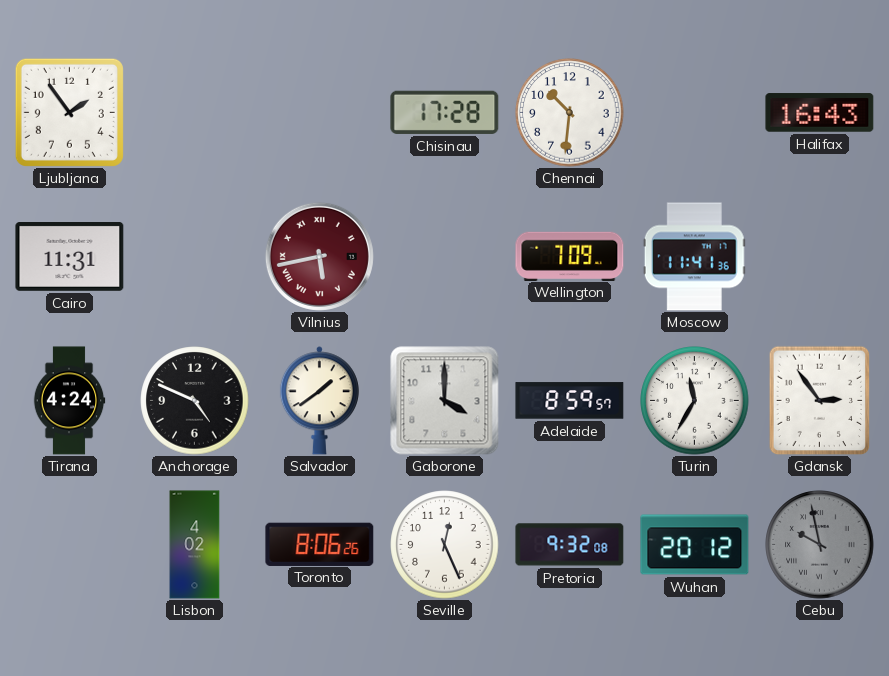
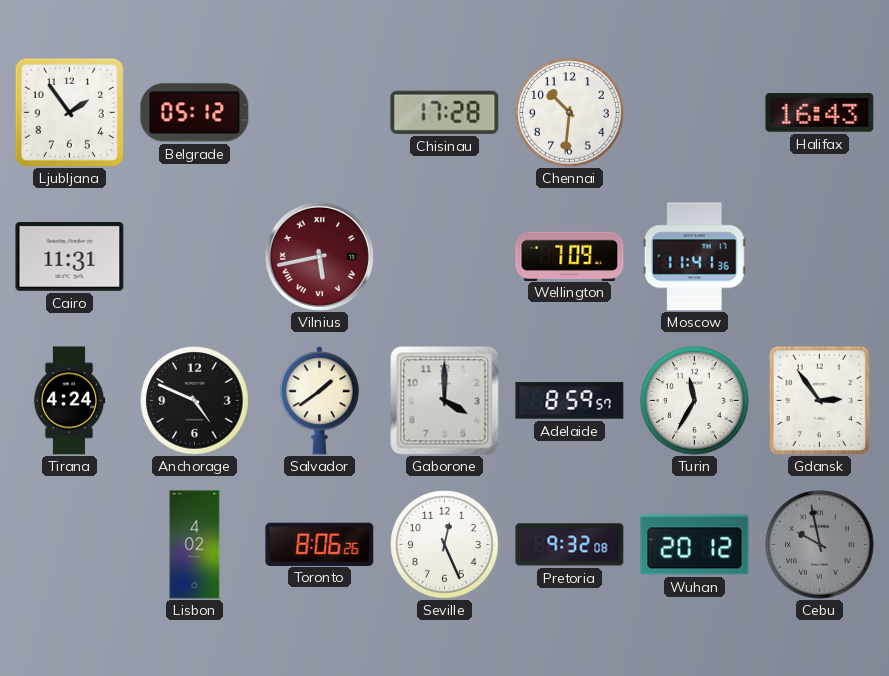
Belgrade: none -> 05:12
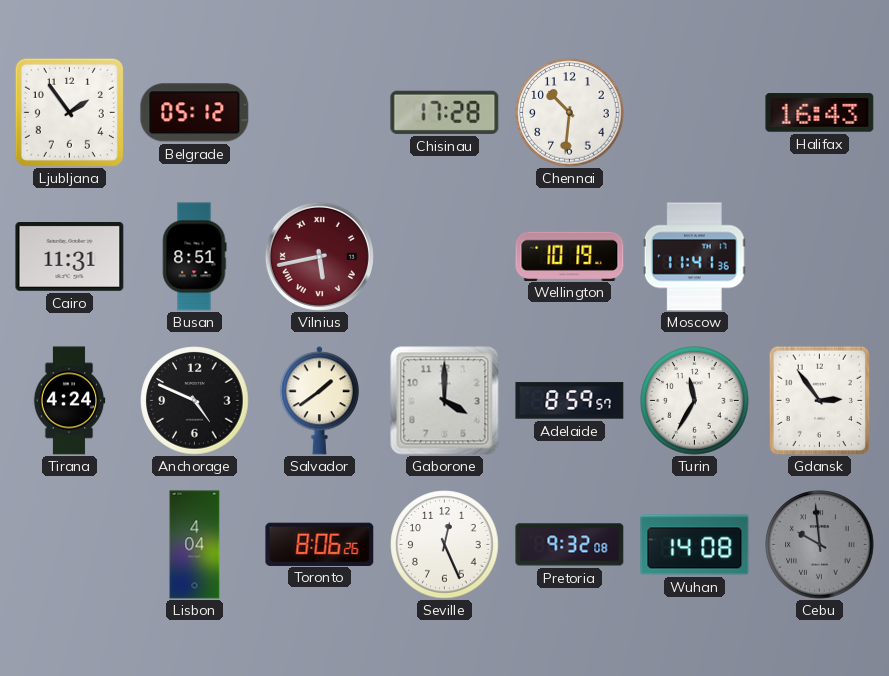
Busan: none -> 8:51
Wellington: 7:09 -> 10:19
Lisbon: 4:02 -> 4:04
Wuhan: 20:12 -> 14:08
Cebu: 9:58 -> 9:59
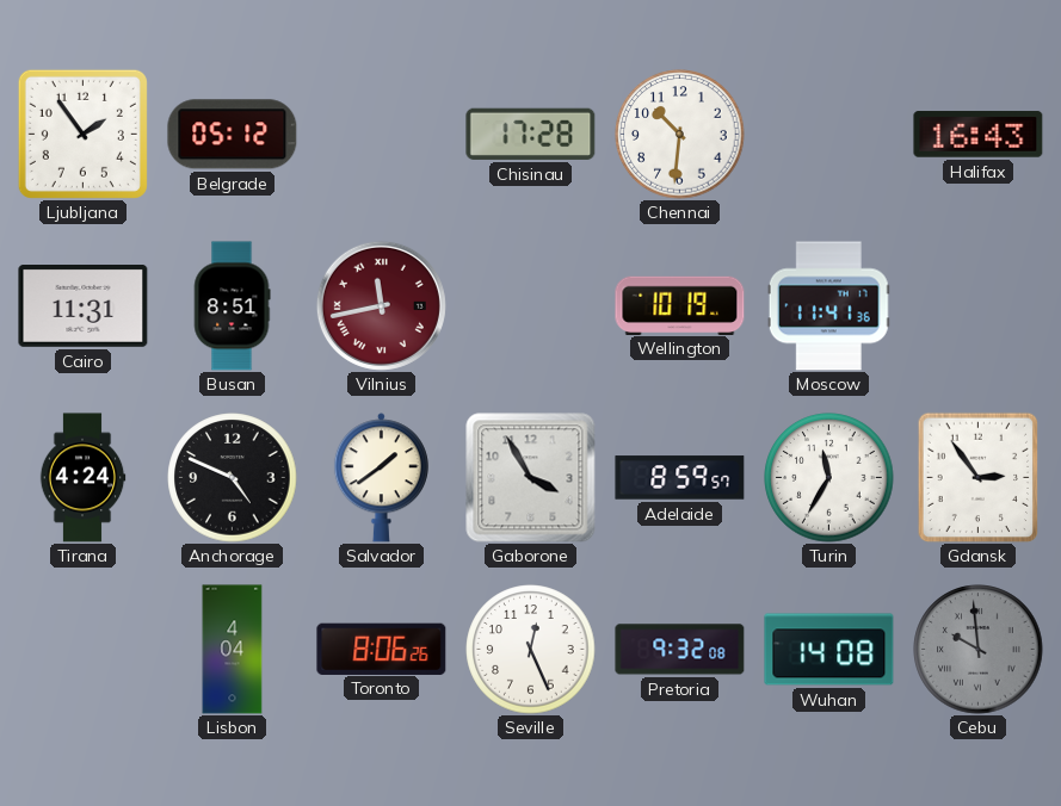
Vilnius: 5:43 -> 11:43
Gaborone: 4:00 -> 3:55
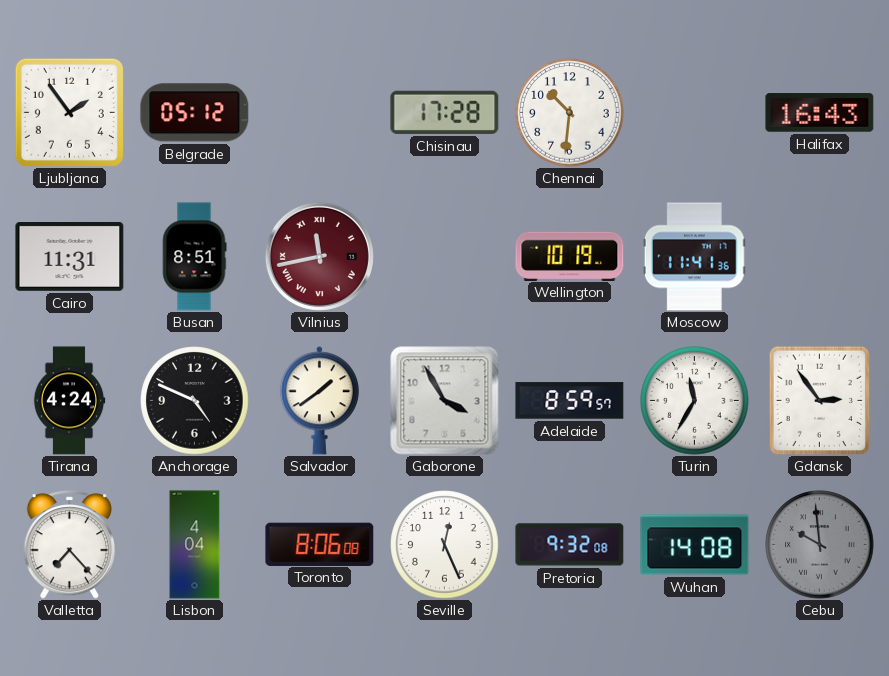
Valletta: none -> 7:23
Toronto: 8:06:26 -> 8:06:08
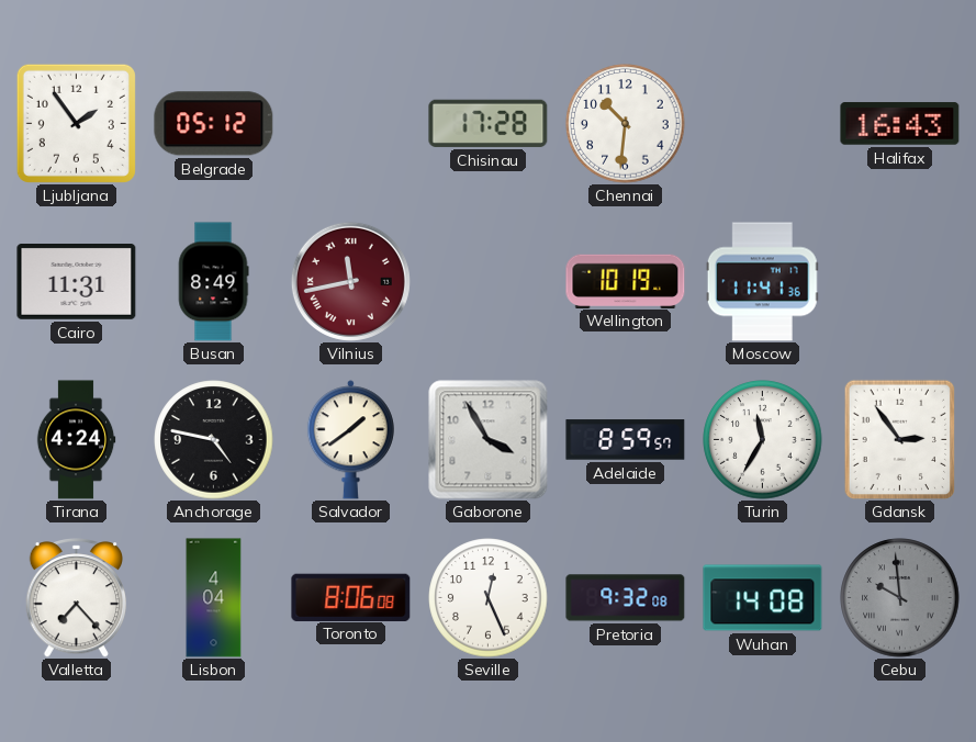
Busan: 8:51 -> 8:49
Anchorage: 4:49 -> 4:47
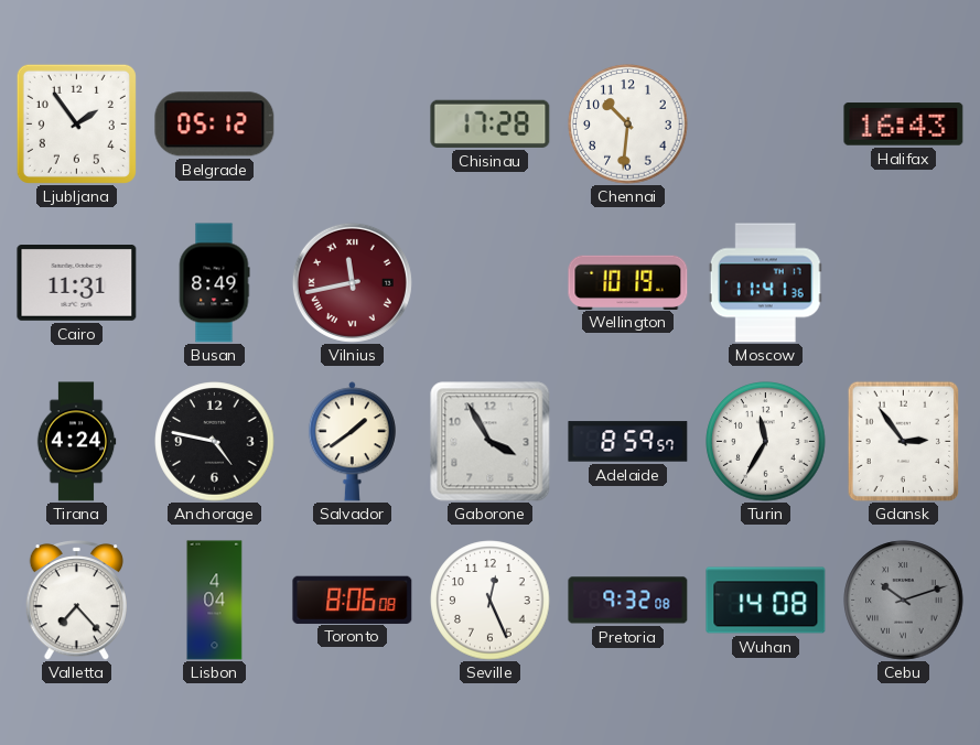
Cebu: 9:59 -> 10:12
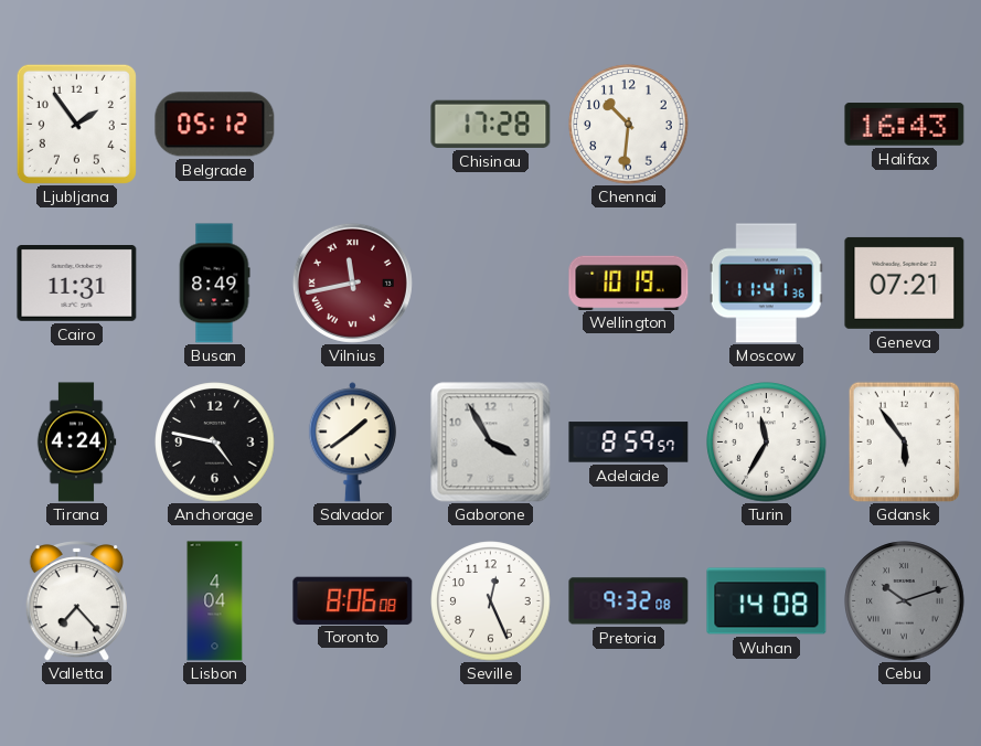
Geneva: none -> 07:21
Gdansk: 2:54 -> 5:54
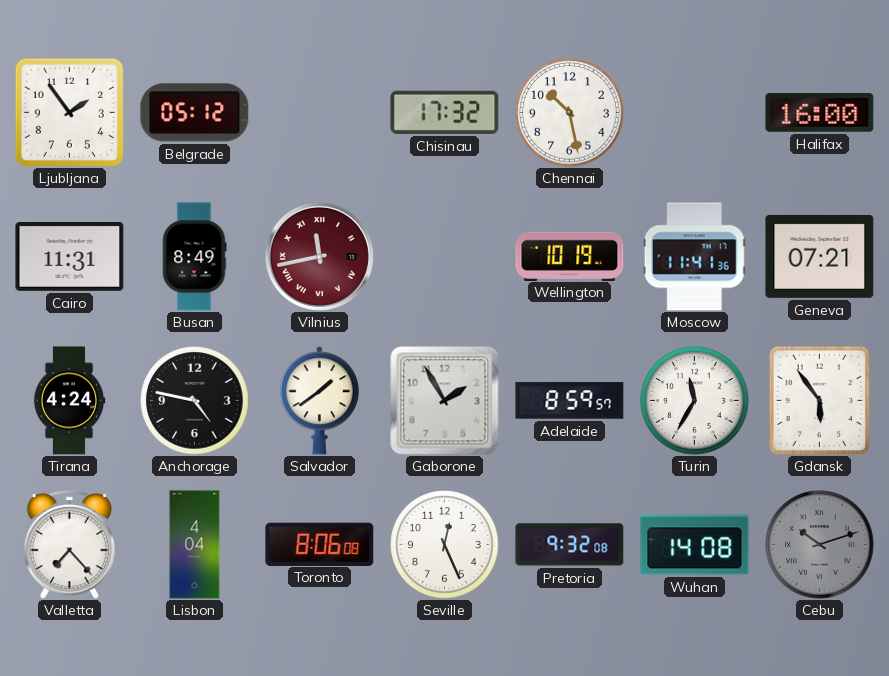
Chisinau: 17:28 -> 17:32
Chennai: 10:31 -> 10:28
Halifax: 16:43 -> 16:00
Gaborone: 3:55 -> 1:55
